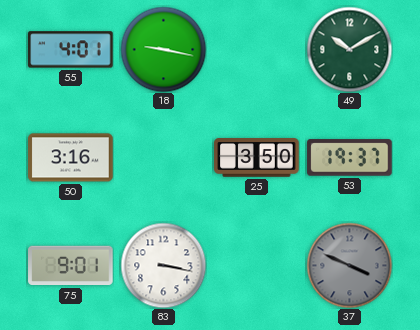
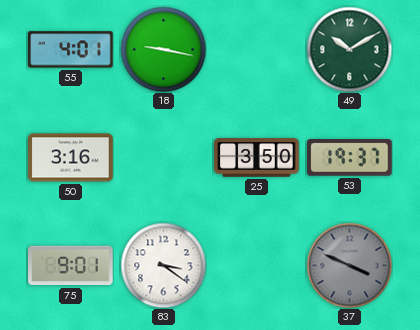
83: 3:17 -> 3:21
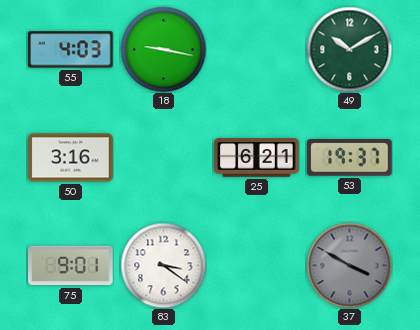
55: 4:01 -> 4:03
25: 3:50 -> 6:21
37: 3:49 -> 3:50
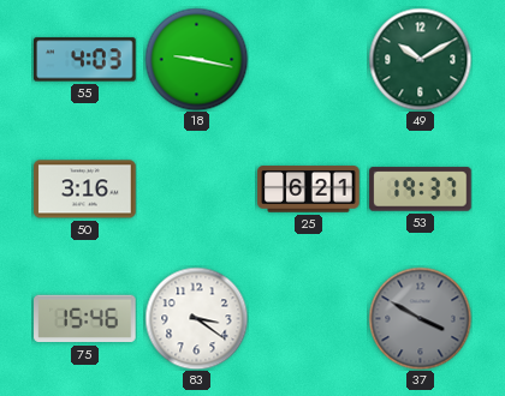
75: 9:01 -> 15:46
